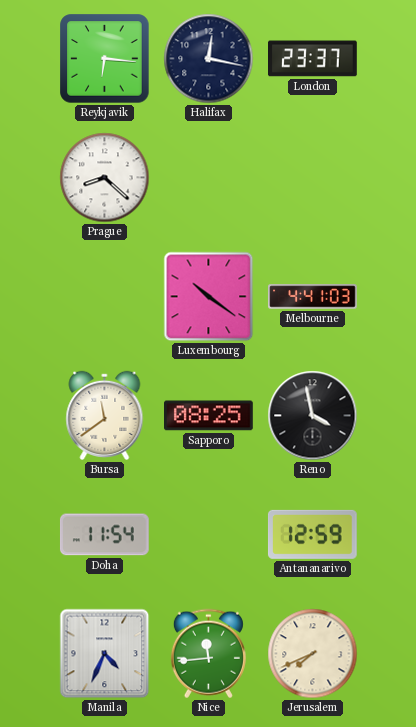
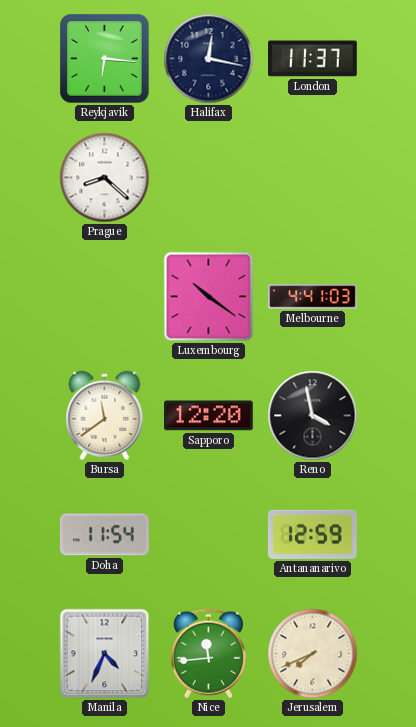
London: 23:37 -> 11:37
Sapporo: 08:25 -> 12:20
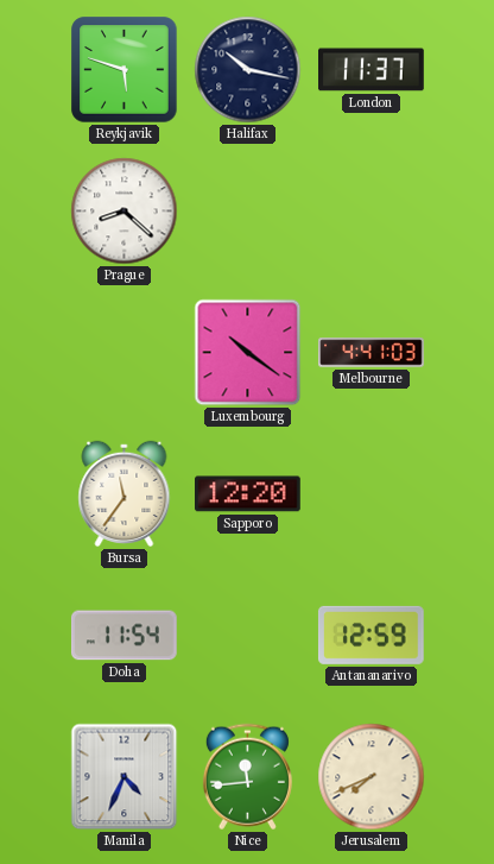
Reykjavik: 6:16 -> 5:48
Halifax: 12:17 -> 10:17
Bursa: 11:39 -> 11:36
Reno: 3:58 -> none
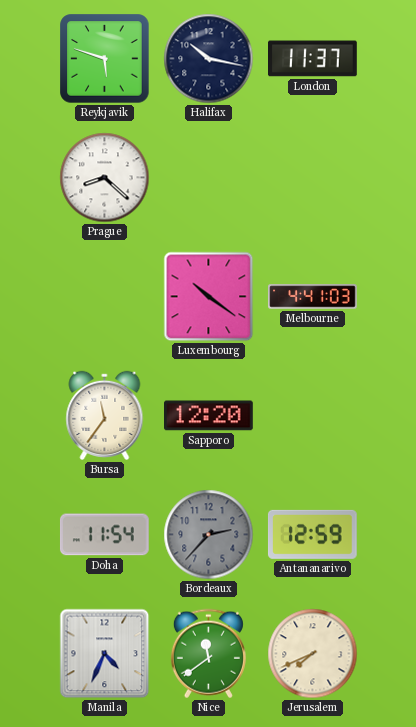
Bordeaux: none -> 2:37
Nice: 11:44 -> 11:39
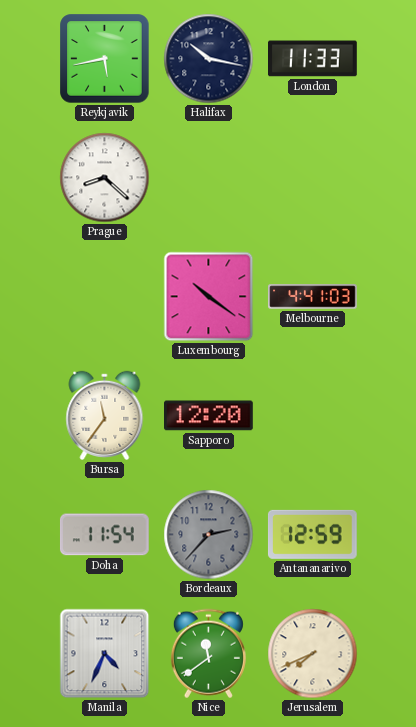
Reykjavik: 5:48 -> 5:43
London: 11:37 -> 11:33
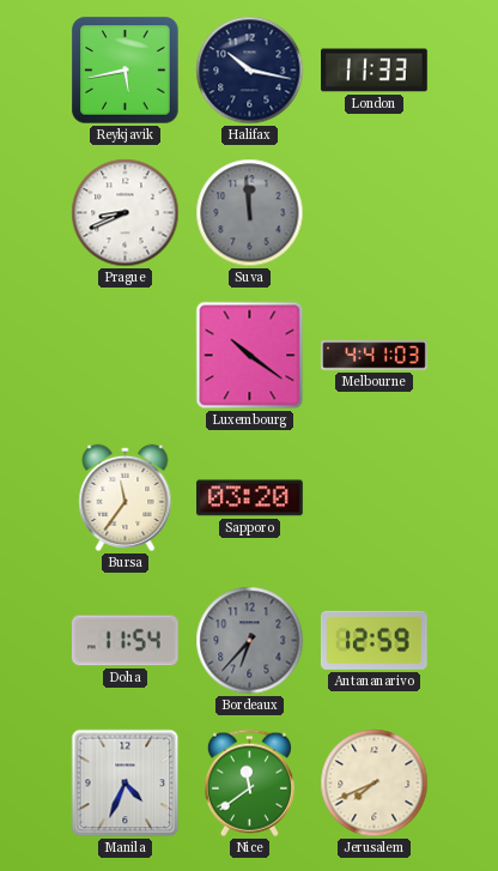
Prague: 8:22 -> 8:41
Suva: none -> 11:59
Sapporo: 12:20 -> 03:20
Bordeaux: 2:37 -> 6:37
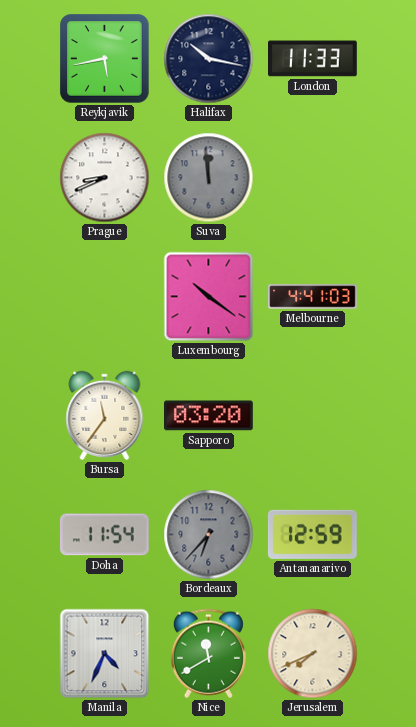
Nice: 11:39 -> 11:40
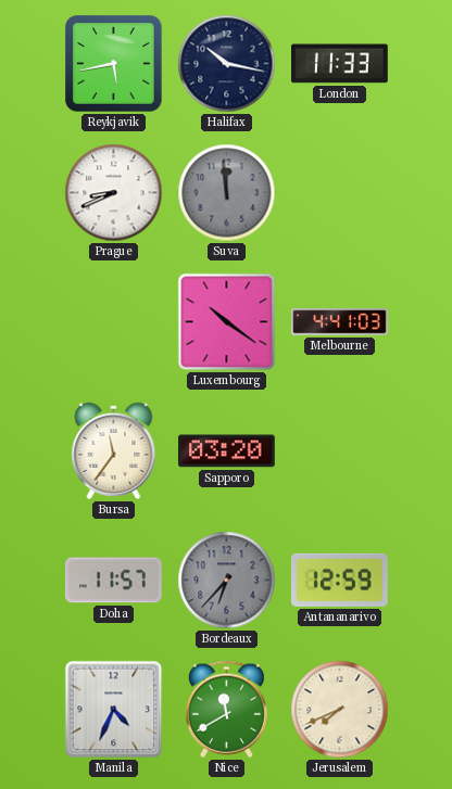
Doha: 11:54 -> 11:57
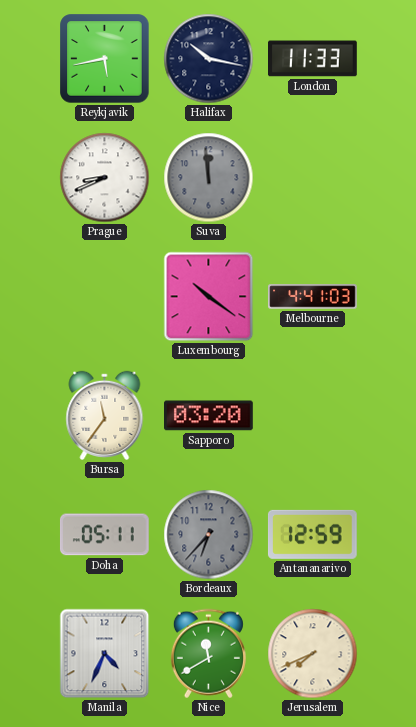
Doha: 11:57 -> 05:11
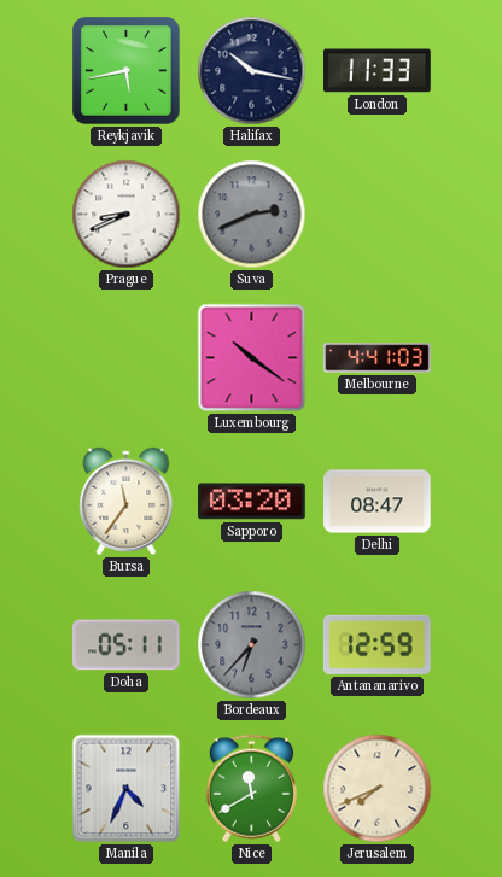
Suva: 11:59 -> 2:41
Delhi: none -> 08:47
